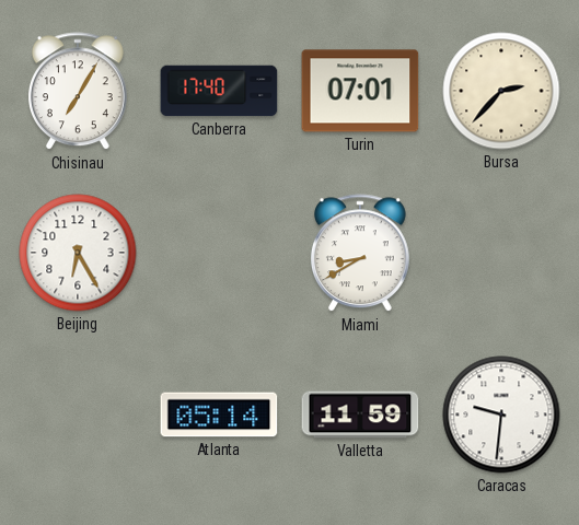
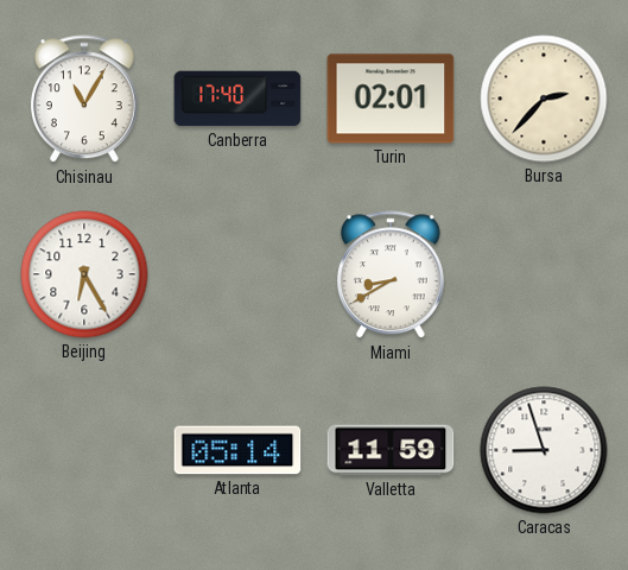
Chisinau: 7:05 -> 11:05
Turin: 07:01 -> 02:01
Caracas: 9:31 -> 8:57
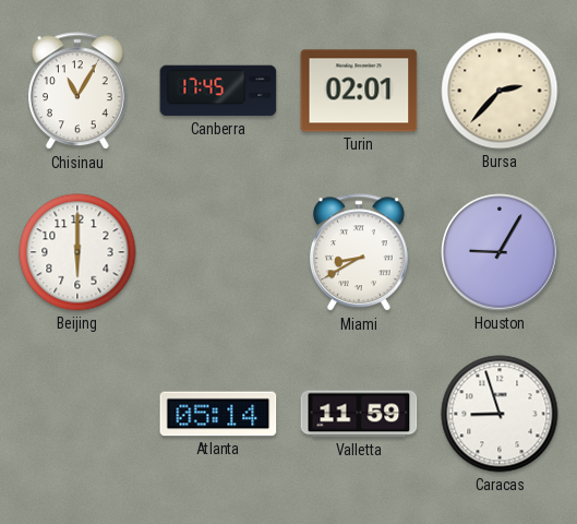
Canberra: 17:40 -> 17:45
Beijing: 6:25 -> 6:00
Houston: none -> 9:05
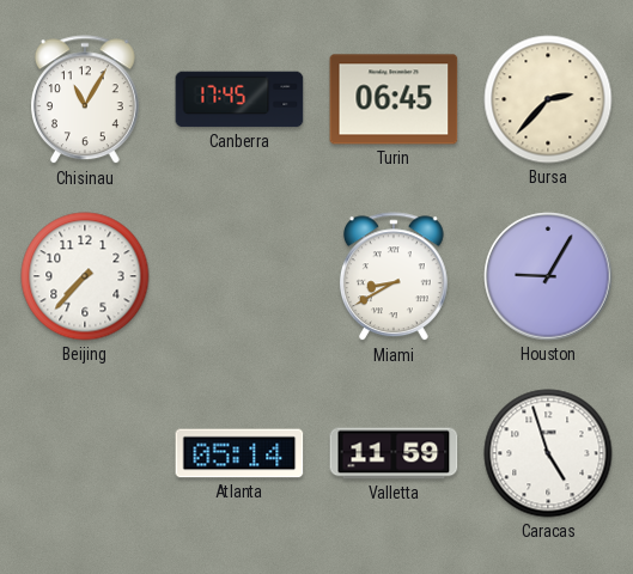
Turin: 02:01 -> 06:45
Beijing: 6:00 -> 7:37
Caracas: 8:57 -> 4:57
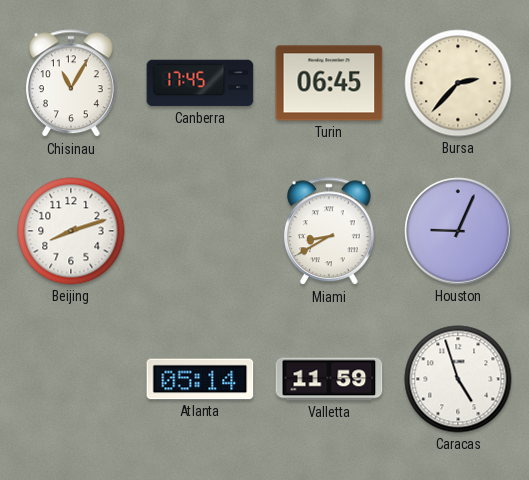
Beijing: 7:37 -> 8:12
Houston: 9:05 -> 9:04
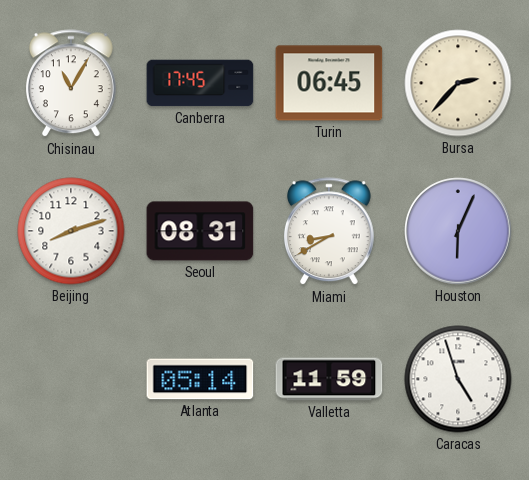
Seoul: none -> 08:31
Houston: 9:04 -> 6:04
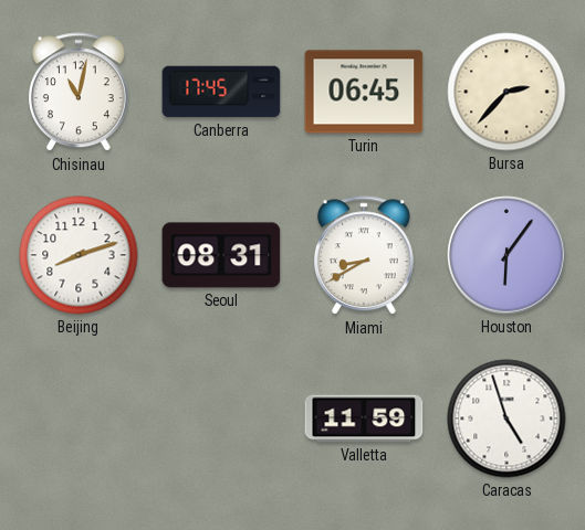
Chisinau: 11:05 -> 11:02
Houston: 6:04 -> 6:06
Atlanta: 05:14 -> none
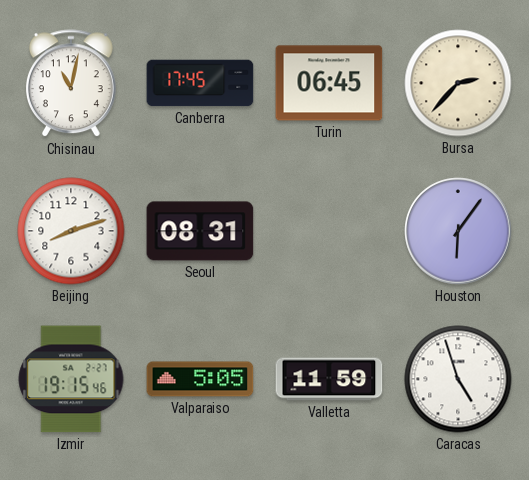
Miami: 8:40 -> none
Izmir: none -> 19:15
Valparaiso: none -> 5:05
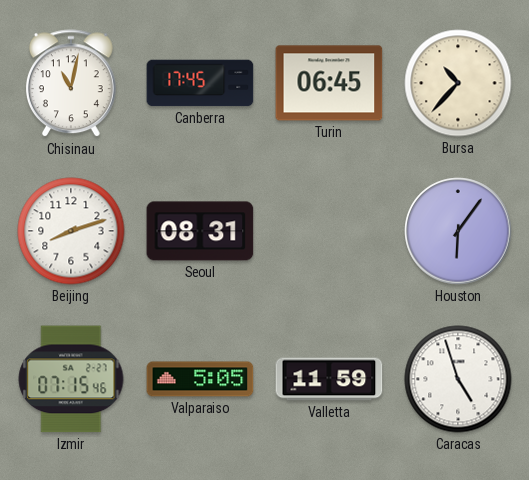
Bursa: 2:37 -> 10:37
Izmir: 19:15 -> 07:15
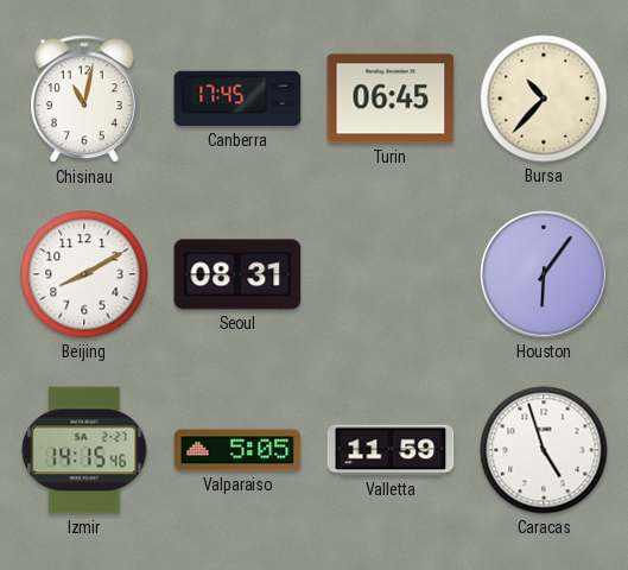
Beijing: 8:12 -> 8:10
Izmir: 07:15 -> 14:15
